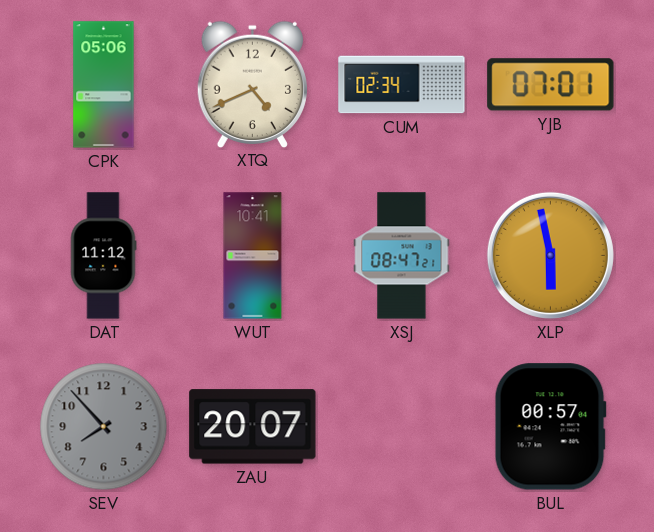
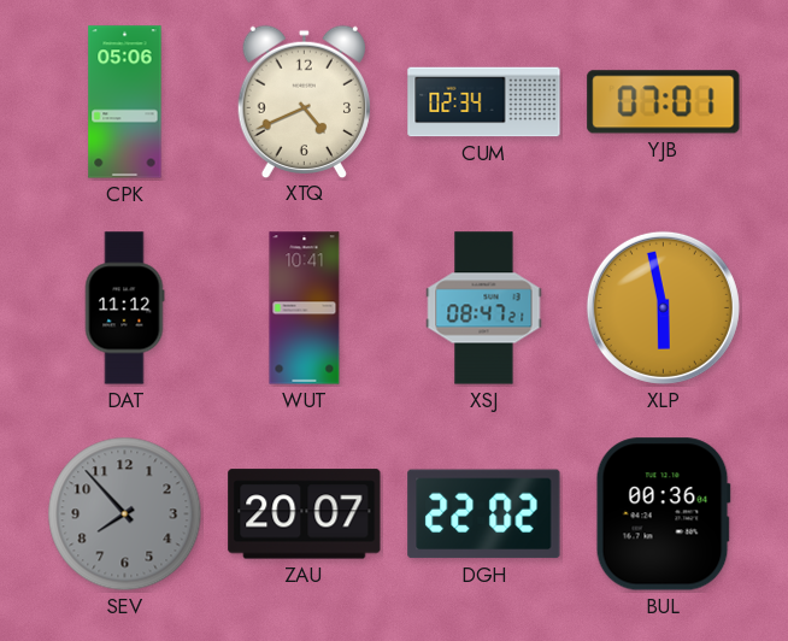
DGH: none -> 22:02
BUL: 00:57 -> 00:36
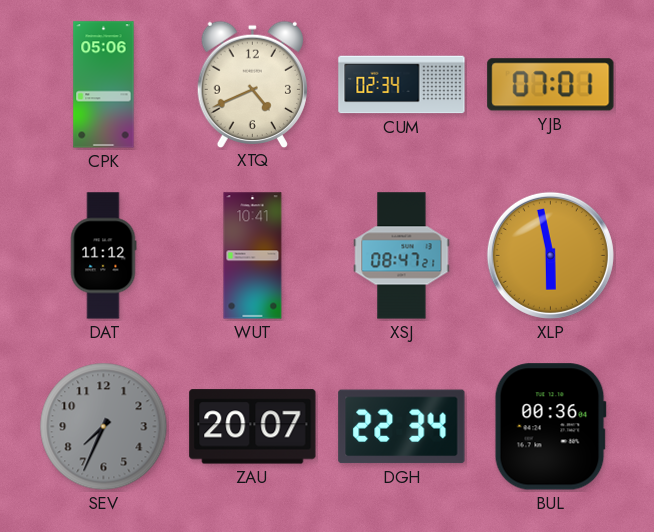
SEV: 7:53 -> 7:34
DGH: 22:02 -> 22:34
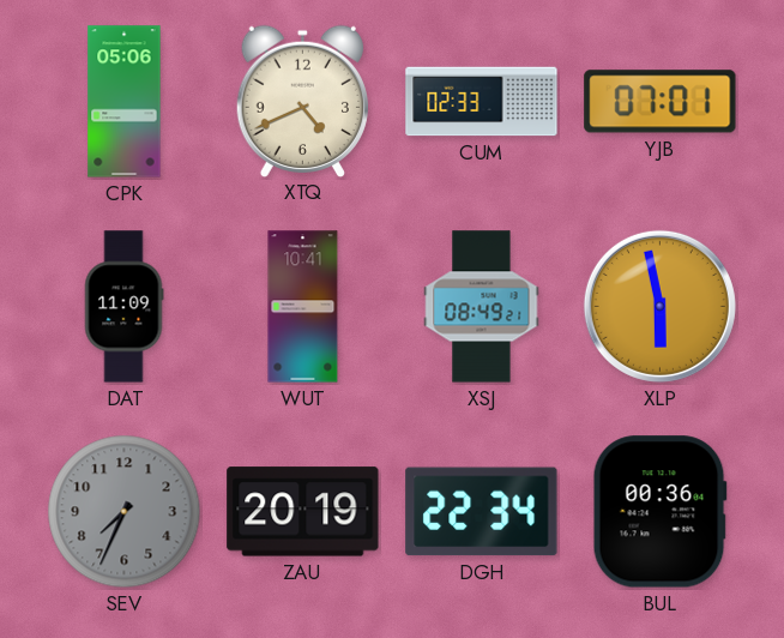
CUM: 02:34 -> 02:33
DAT: 11:12 -> 11:09
XSJ: 08:47 -> 08:49
ZAU: 20:07 -> 20:19
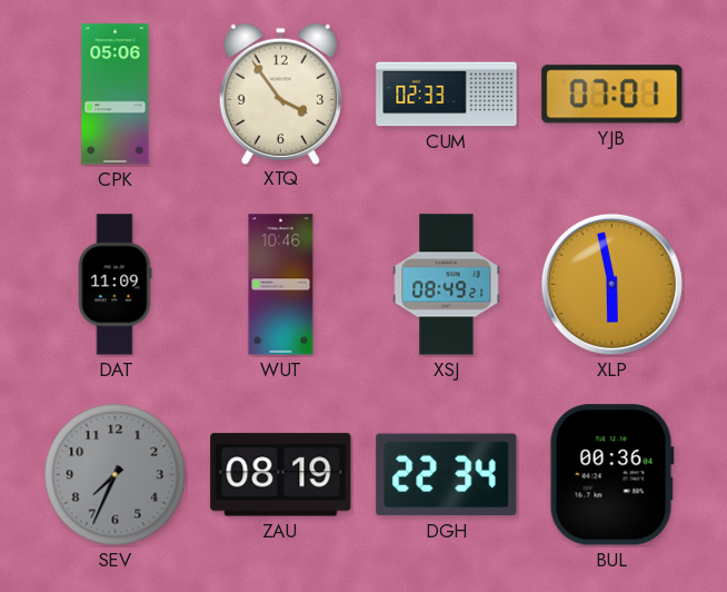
XTQ: 4:41 -> 3:54
WUT: 10:41 -> 10:46
ZAU: 20:19 -> 08:19
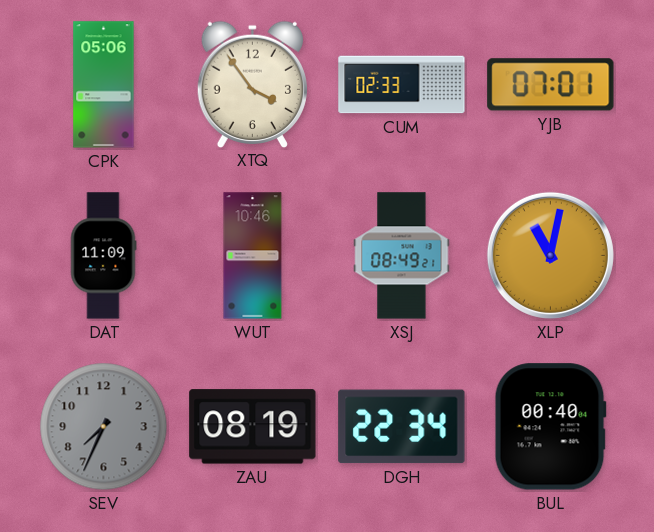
XLP: 5:58 -> 11:02
BUL: 00:36 -> 00:40
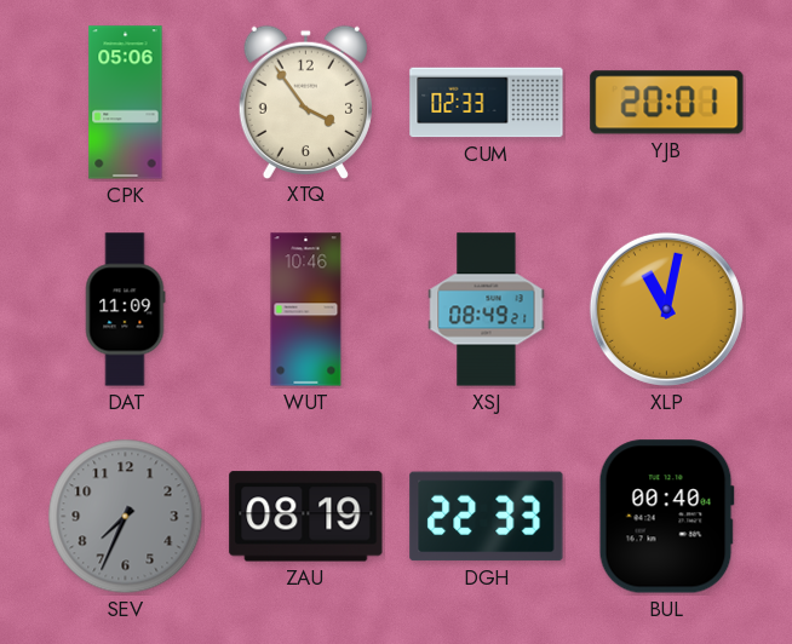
YJB: 07:01 -> 20:01
DGH: 22:34 -> 22:33
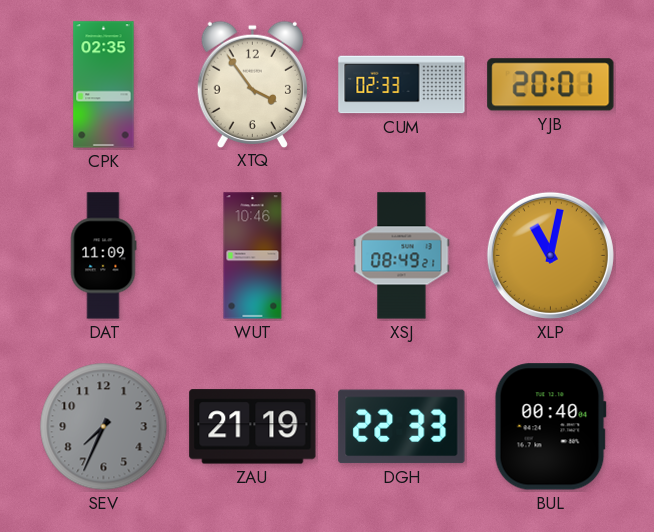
CPK: 05:06 -> 02:35
ZAU: 08:19 -> 21:19
